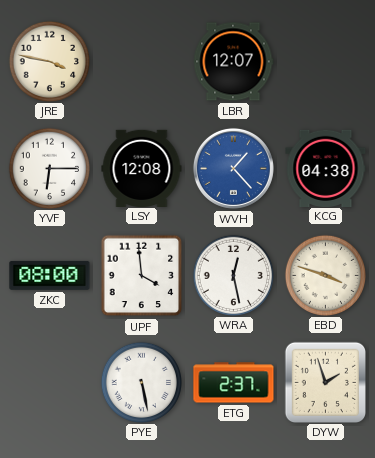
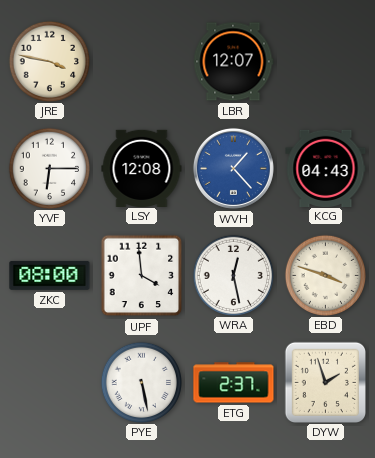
KCG: 04:38 -> 04:43
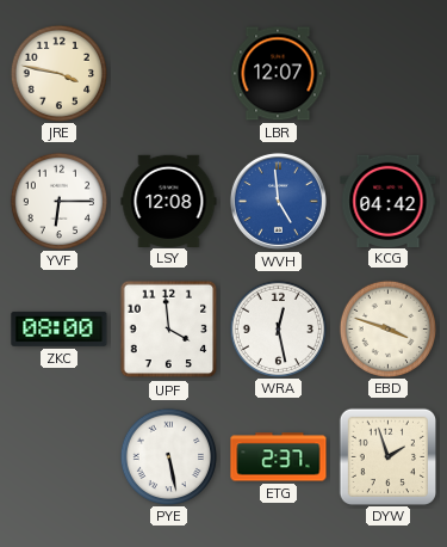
WVH: 1:23 -> 4:59
KCG: 04:43 -> 04:42
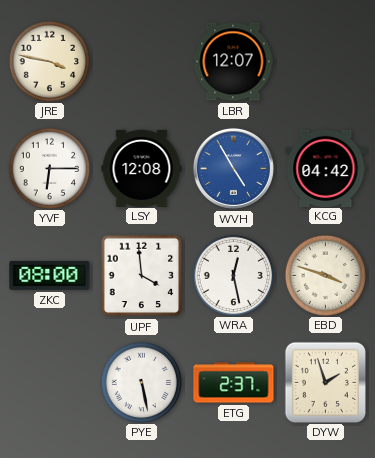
WVH: 4:59 -> 4:55
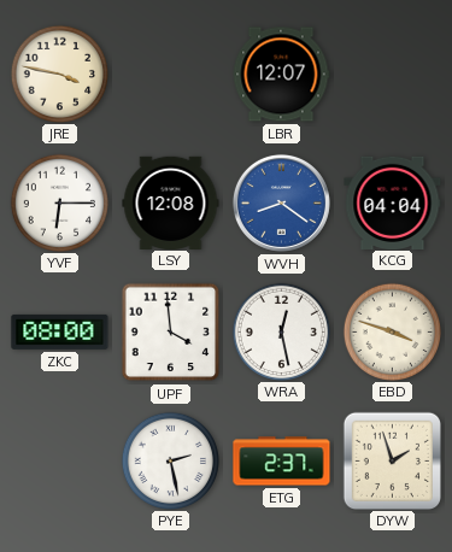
WVH: 4:55 -> 8:21
KCG: 04:42 -> 04:04
PYE: 5:28 -> 2:28
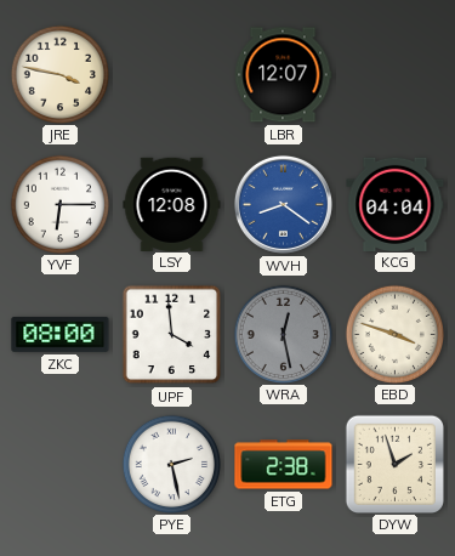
WRA dial: white -> grey
ETG: 2:37 -> 2:38
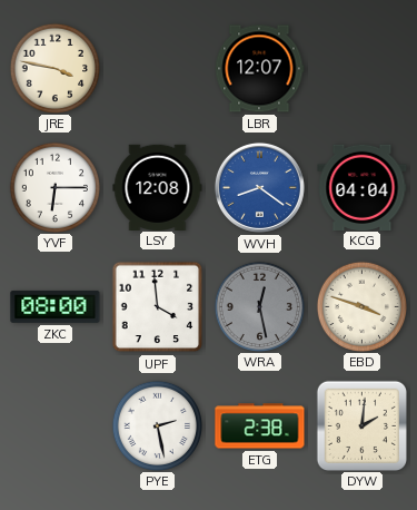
DYW: 1:57 -> 2:01
